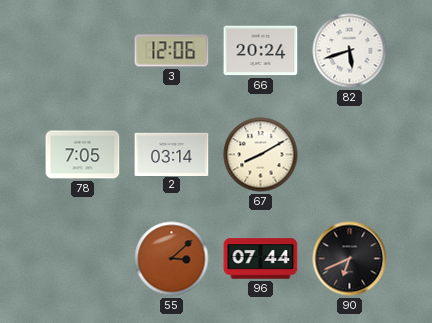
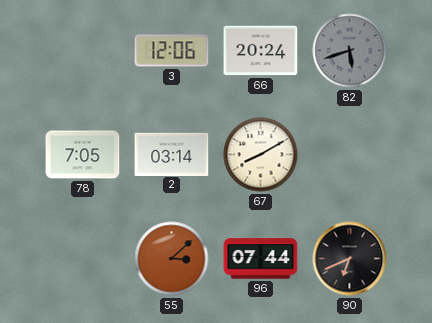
82 dial: white -> grey
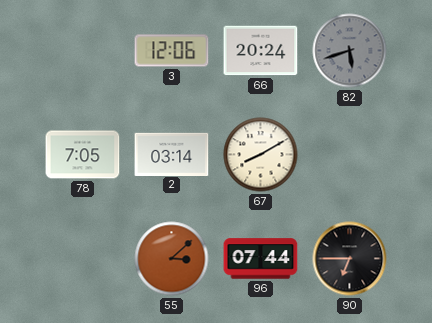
90: 6:41 -> 6:45
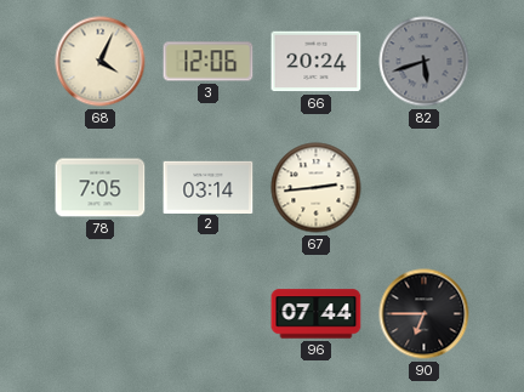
68: none -> 4:04
67: 8:10 -> 2:44
55: 3:08 -> none
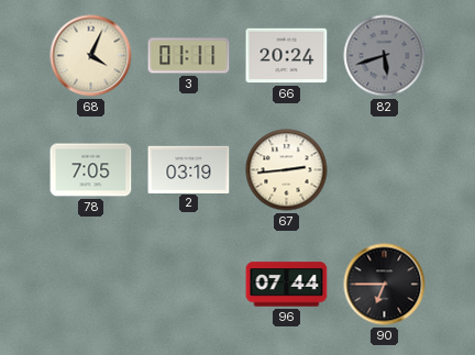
3: 12:06 -> 01:11
2: 03:14 -> 03:19
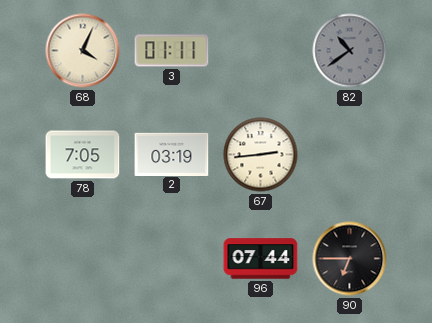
66: 20:24 -> none
82: 5:42 -> 10:39
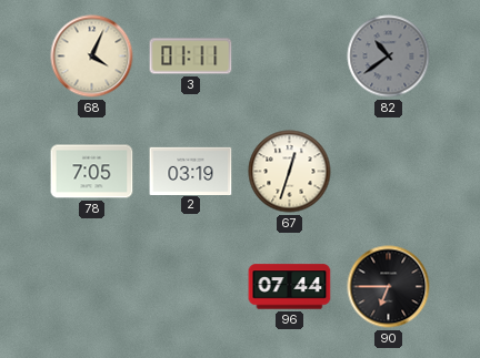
67: 2:44 -> 12:33
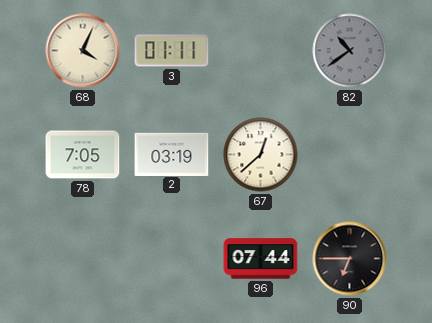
67: 12:33 -> 12:38
